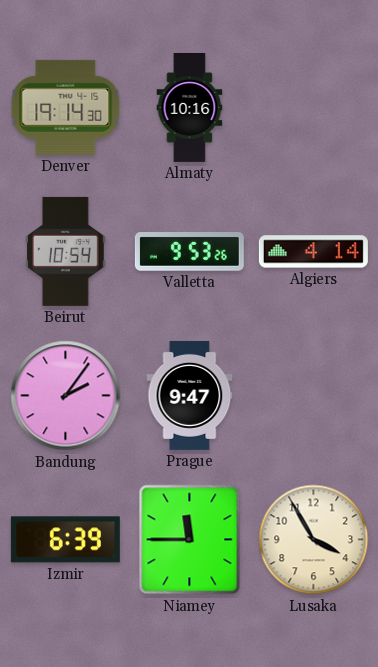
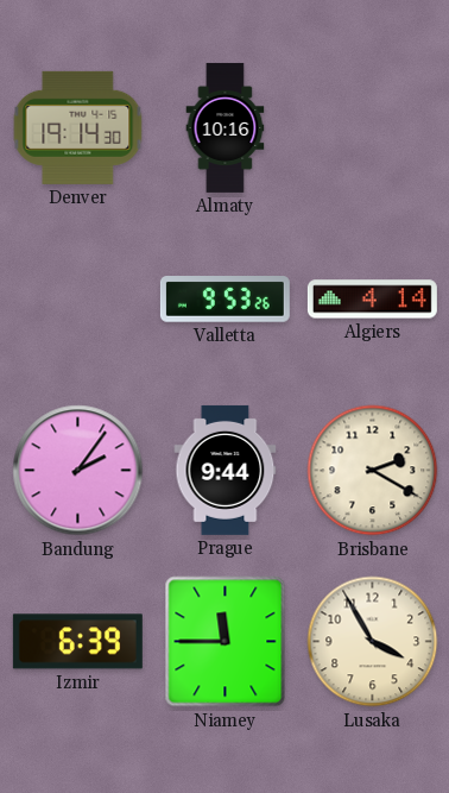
Beirut: 10:54 -> none
Prague: 9:47 -> 9:44
Brisbane: none -> 2:20
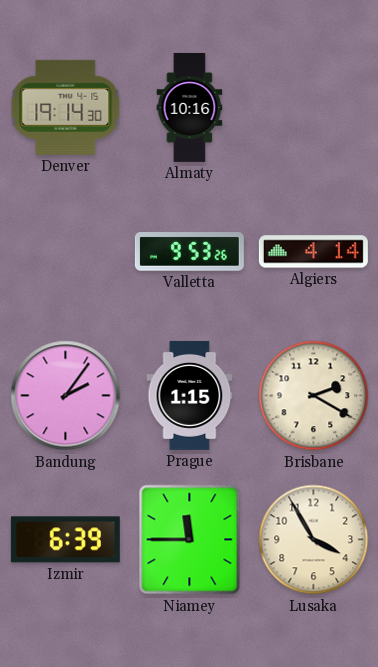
Prague: 9:44 -> 1:15
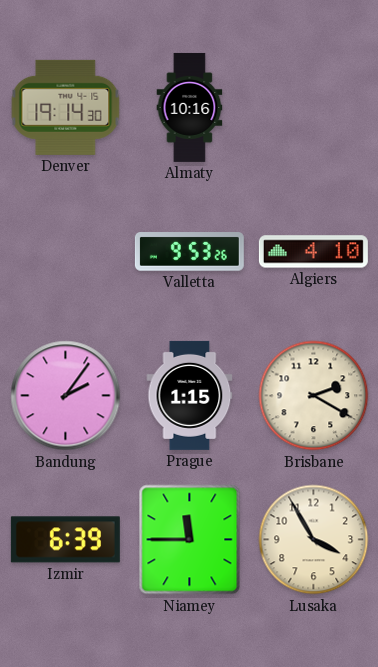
Algiers: 4:14 -> 4:10
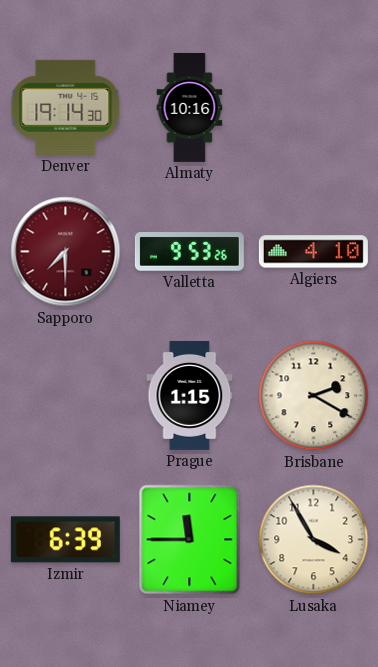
Sapporo: none -> 7:30
Bandung: 2:06 -> none
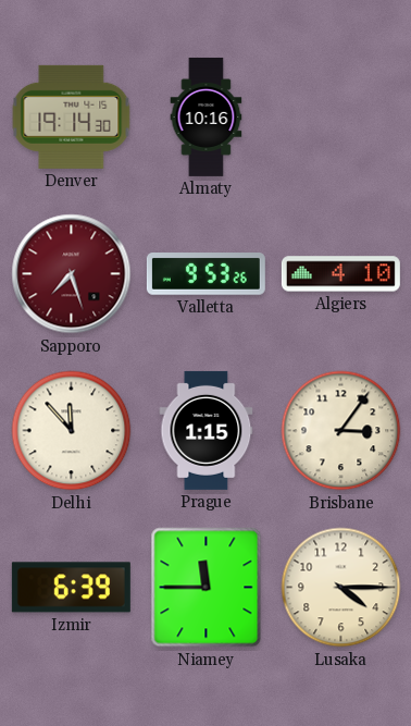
Sapporo: 7:30 -> 7:27
Delhi: none -> 11:53
Brisbane: 2:20 -> 3:06
Lusaka: 3:55 -> 4:15
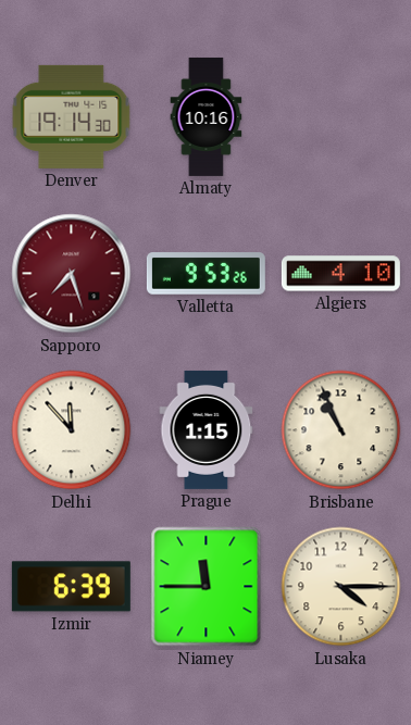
Brisbane: 3:06 -> 10:56
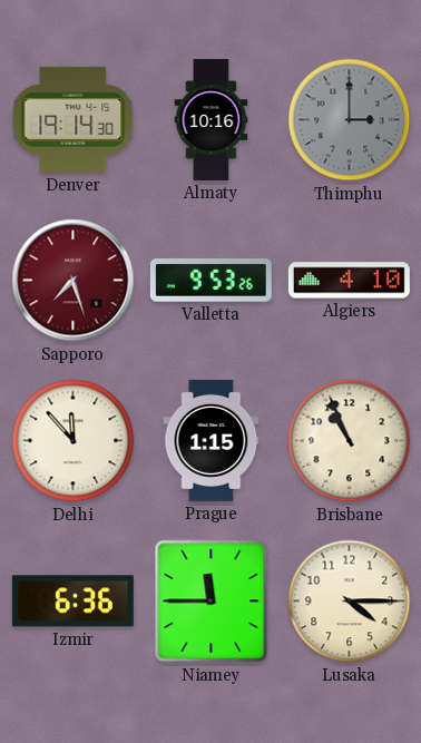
Thimphu: none -> 3:00
Izmir: 6:39 -> 6:36
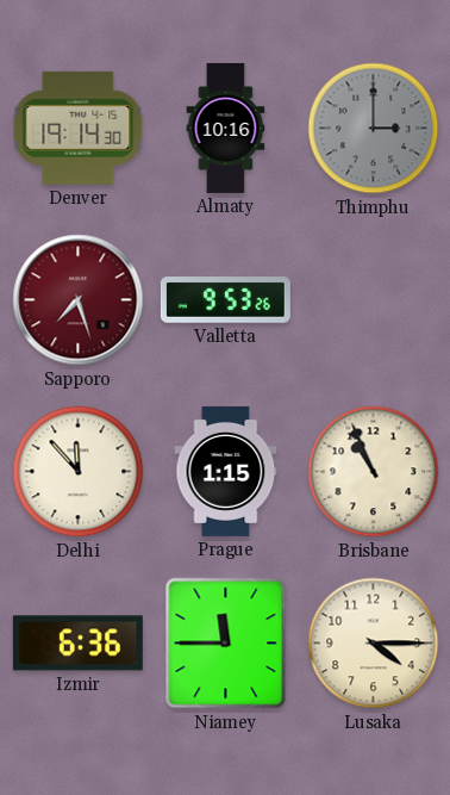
Algiers: 4:10 -> none
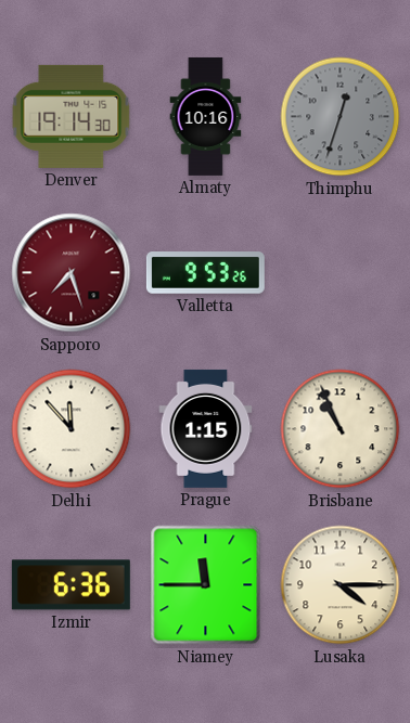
Thimphu: 3:00 -> 12:33
